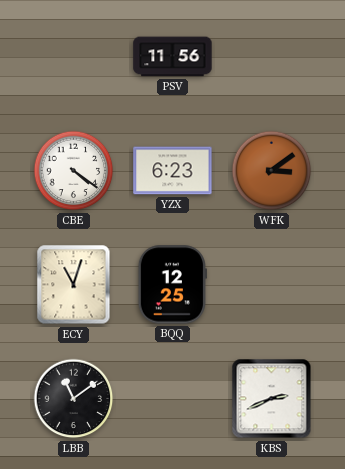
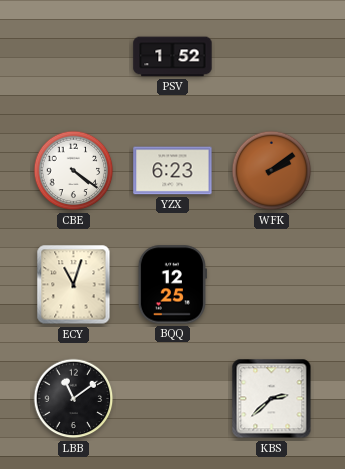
PSV: 11:56 -> 1:52
WFK: 3:09 -> 2:09
KBS: 2:41 -> 2:38
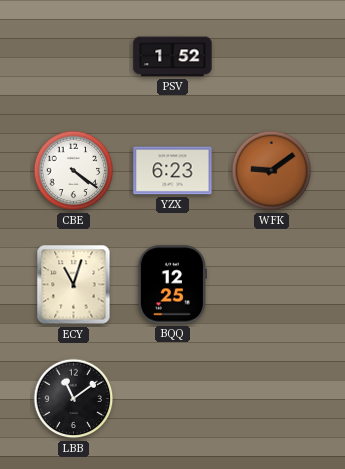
WFK: 2:09 -> 9:09
KBS: 2:38 -> none
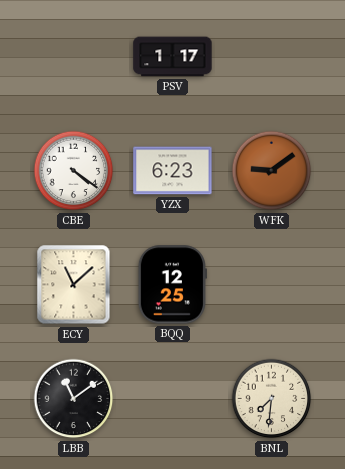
PSV: 1:52 -> 1:17
ECY: 11:03 -> 11:08
BNL: none -> 7:31
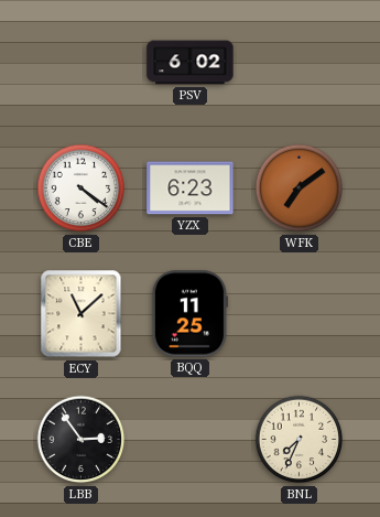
PSV: 1:17 -> 6:02
WFK: 9:09 -> 7:09
BQQ: 12:25 -> 11:25
LBB: 11:09 -> 2:54
BNL: 7:31 -> 7:34
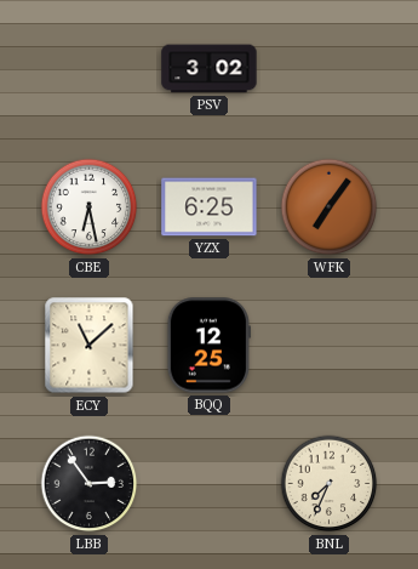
PSV: 6:02 -> 3:02
CBE: 4:21 -> 6:28
YZX: 6:23 -> 6:25
WFK: 7:09 -> 7:06
BQQ: 11:25 -> 12:25
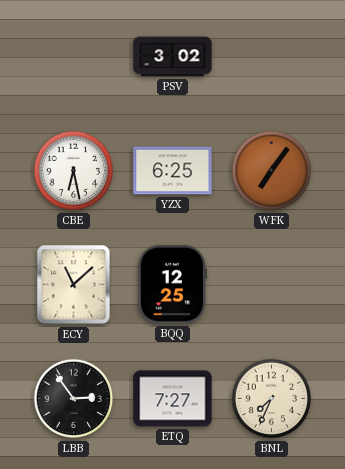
ETQ: none -> 7:27
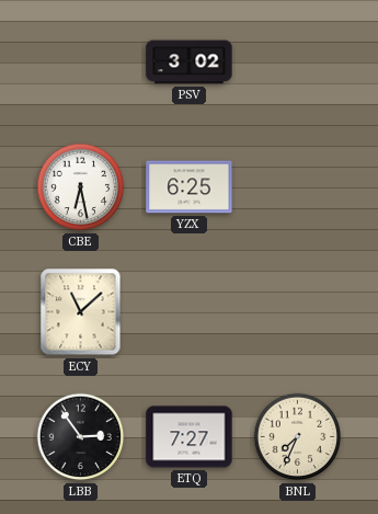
WFK: 7:06 -> none
BQQ: 12:25 -> none
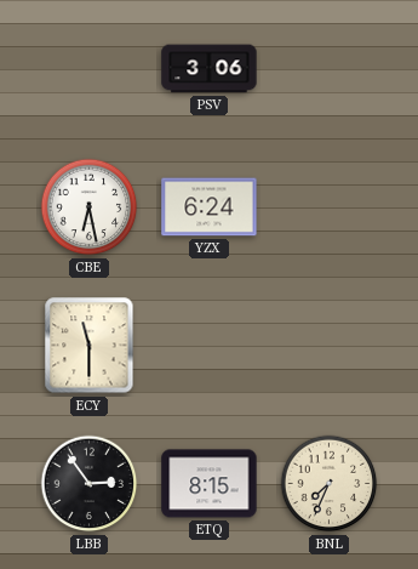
PSV: 3:02 -> 3:06
YZX: 6:25 -> 6:24
ECY: 11:08 -> 11:30
ETQ: 7:27 -> 8:15
